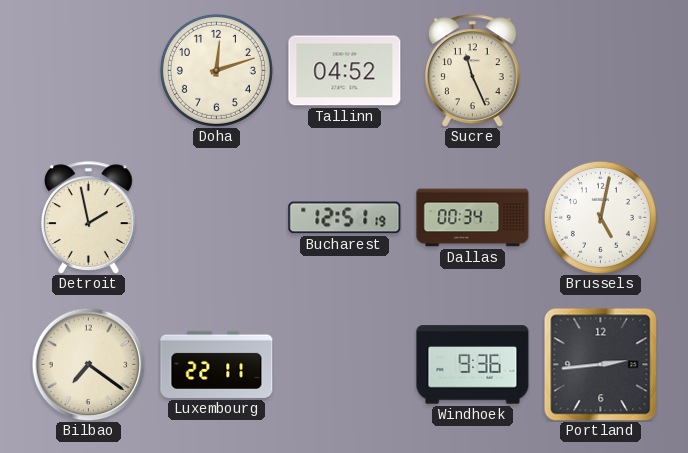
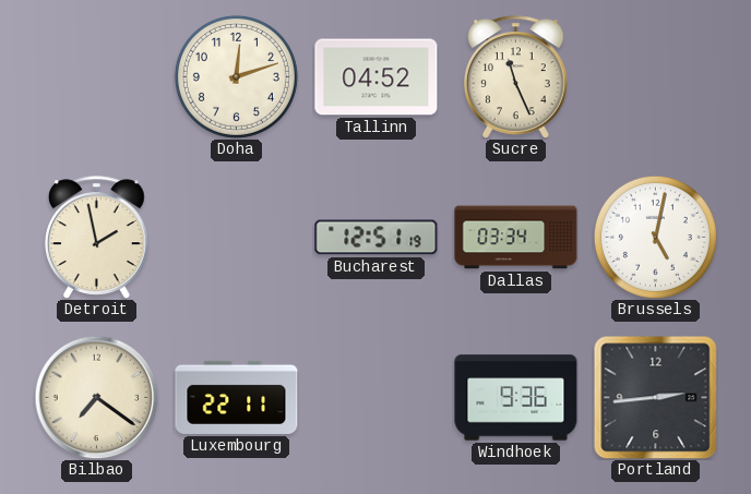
Dallas: 00:34 -> 03:34
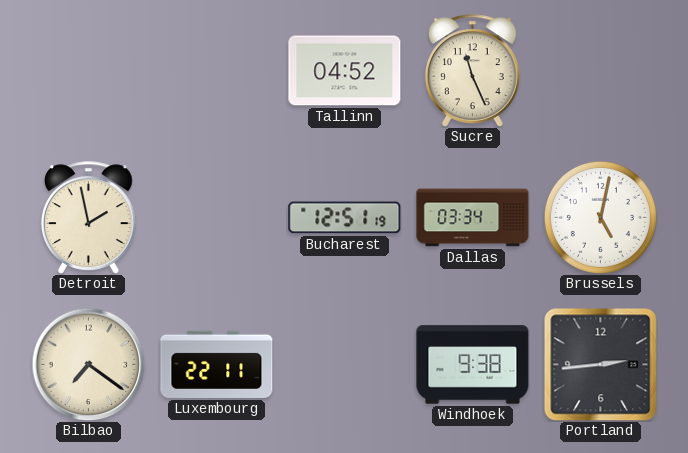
Doha: 12:12 -> none
Windhoek: 9:36 -> 9:38
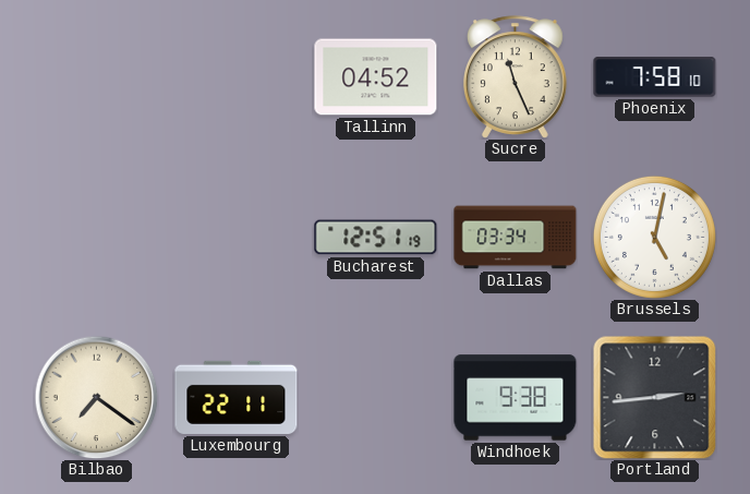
Phoenix: none -> 7:58
Detroit: 1:58 -> none
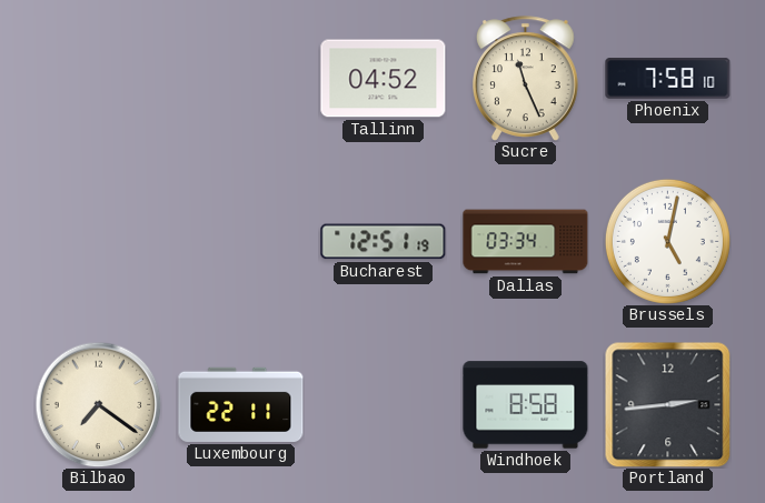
Windhoek: 9:38 -> 8:58
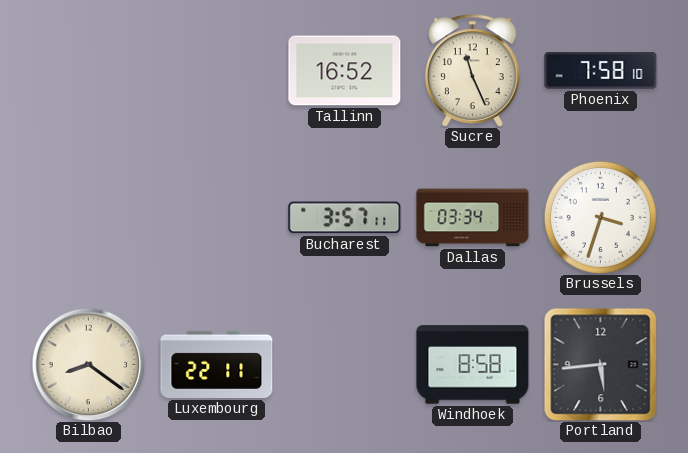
Tallinn: 04:52 -> 16:52
Bucharest: 12:51 -> 3:57
Brussels: 5:02 -> 3:33
Bilbao: 7:21 -> 8:21
Portland: 2:44 -> 5:44
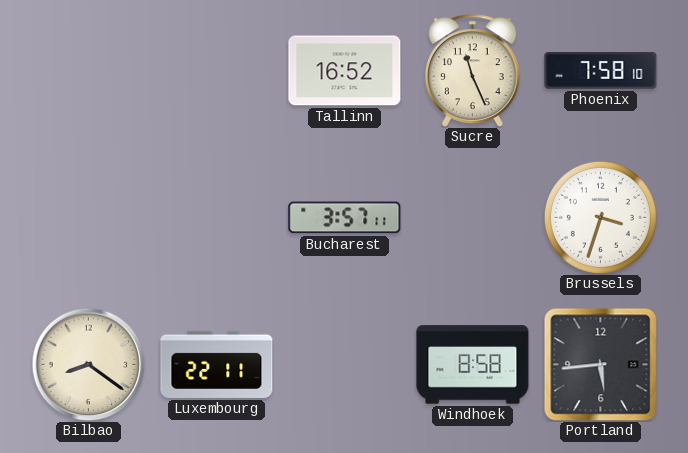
Dallas: 03:34 -> none
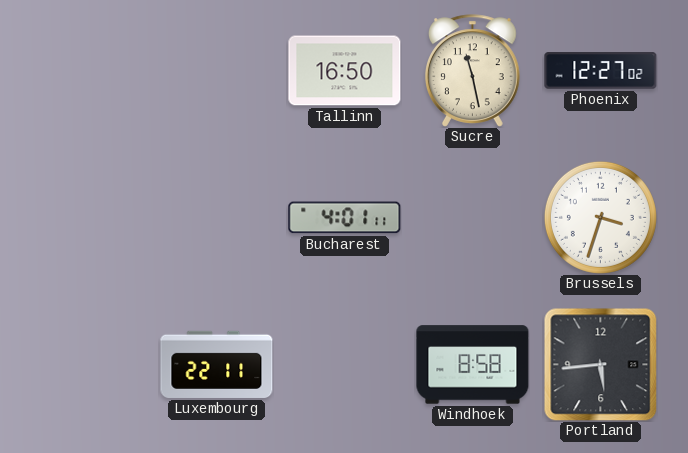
Tallinn: 16:52 -> 16:50
Sucre: 11:26 -> 11:28
Phoenix: 7:58 -> 12:27
Bucharest: 3:57 -> 4:01
Bilbao: 8:21 -> none
